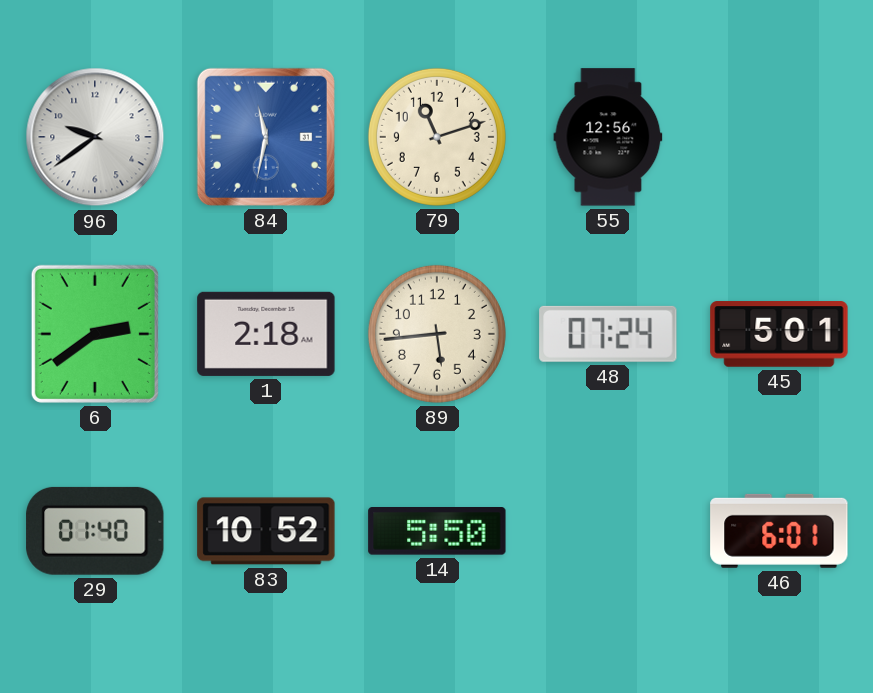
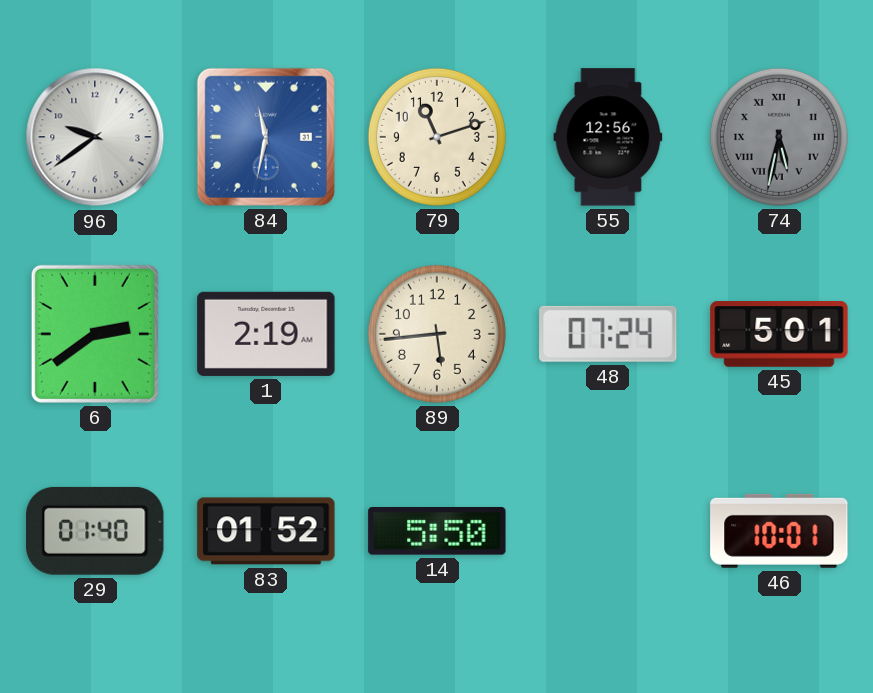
74: none -> 5:32
1: 2:18 -> 2:19
83: 10:52 -> 01:52
46: 6:01 -> 10:01
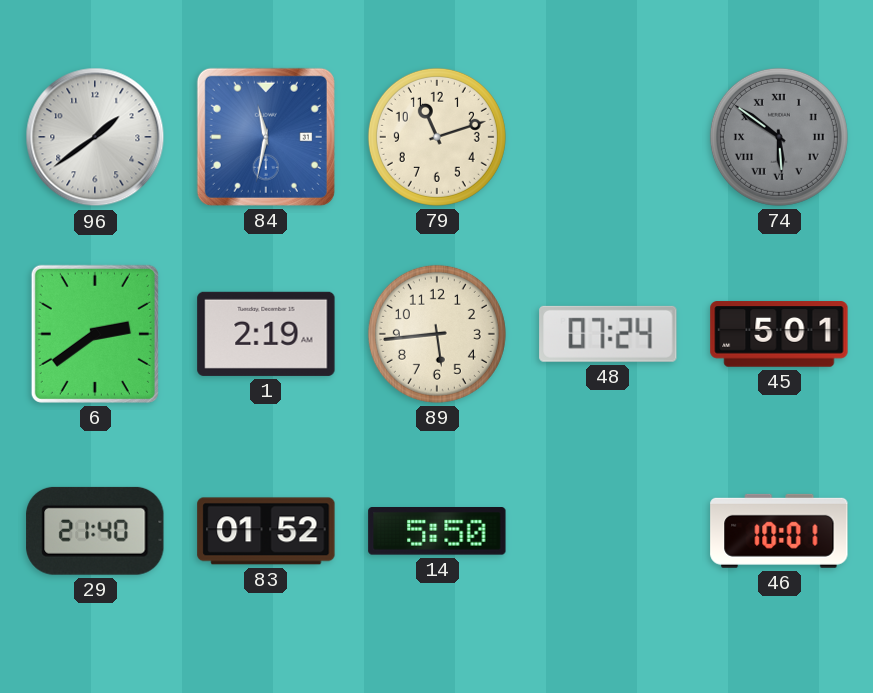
96: 9:39 -> 1:39
55: 12:56 -> none
74: 5:32 -> 5:51
29: 01:40 -> 21:40
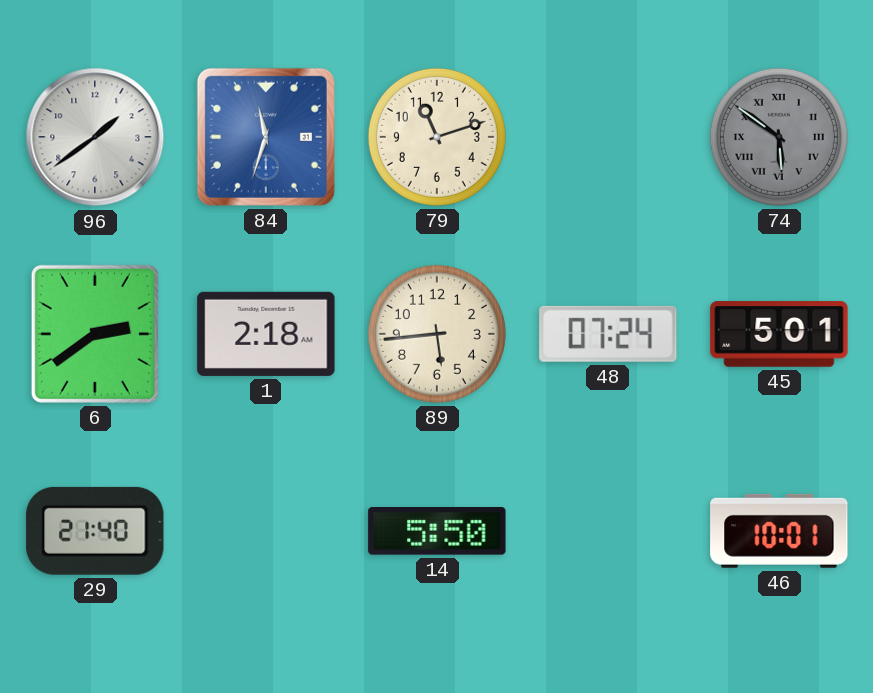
84: 11:32 -> 11:33
1: 2:19 -> 2:18
83: 01:52 -> none
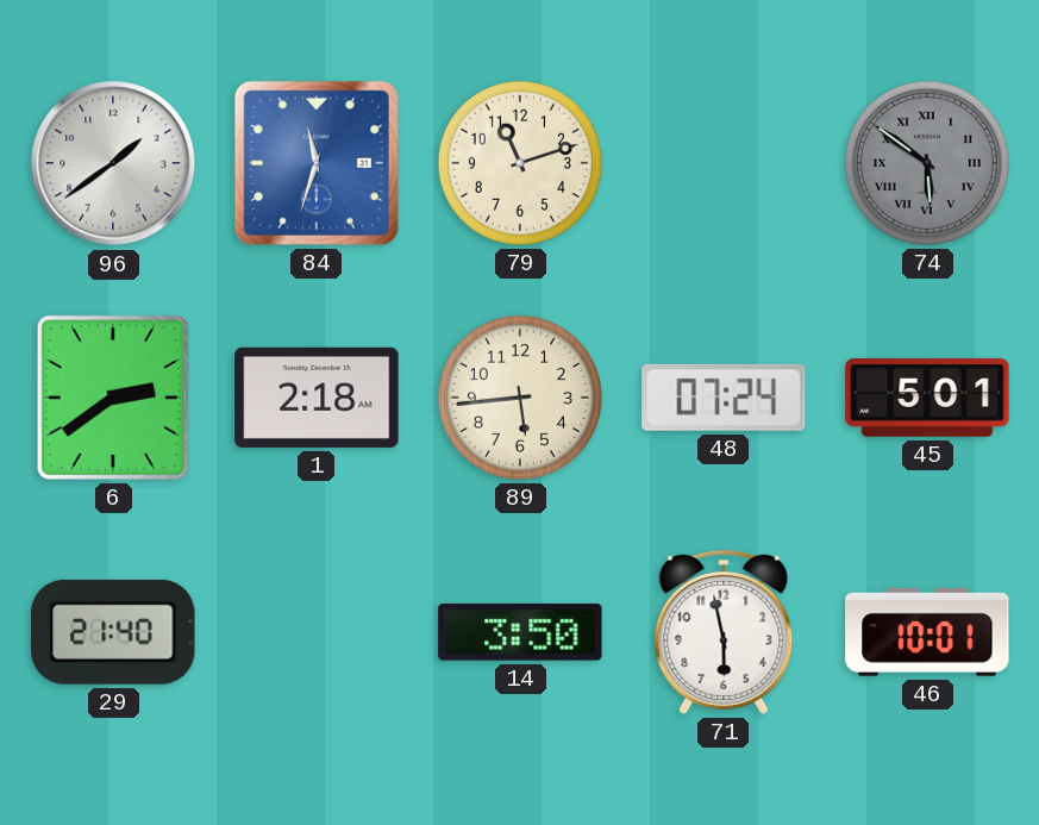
14: 5:50 -> 3:50
71: none -> 5:58
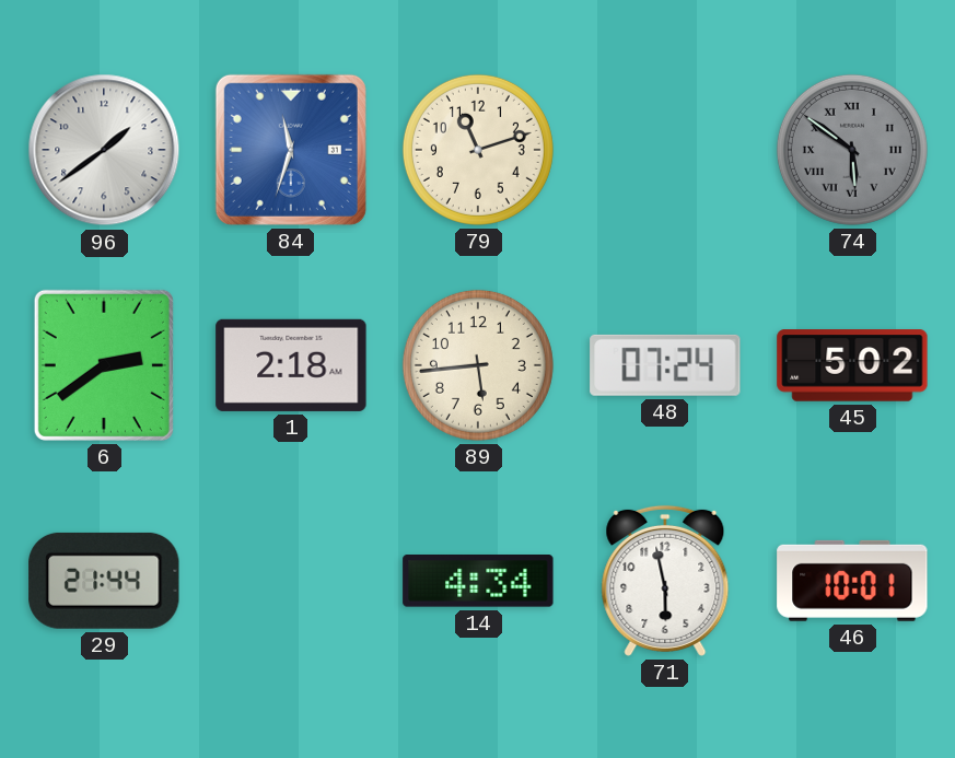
45: 5:01 -> 5:02
29: 21:40 -> 21:44
14: 3:50 -> 4:34
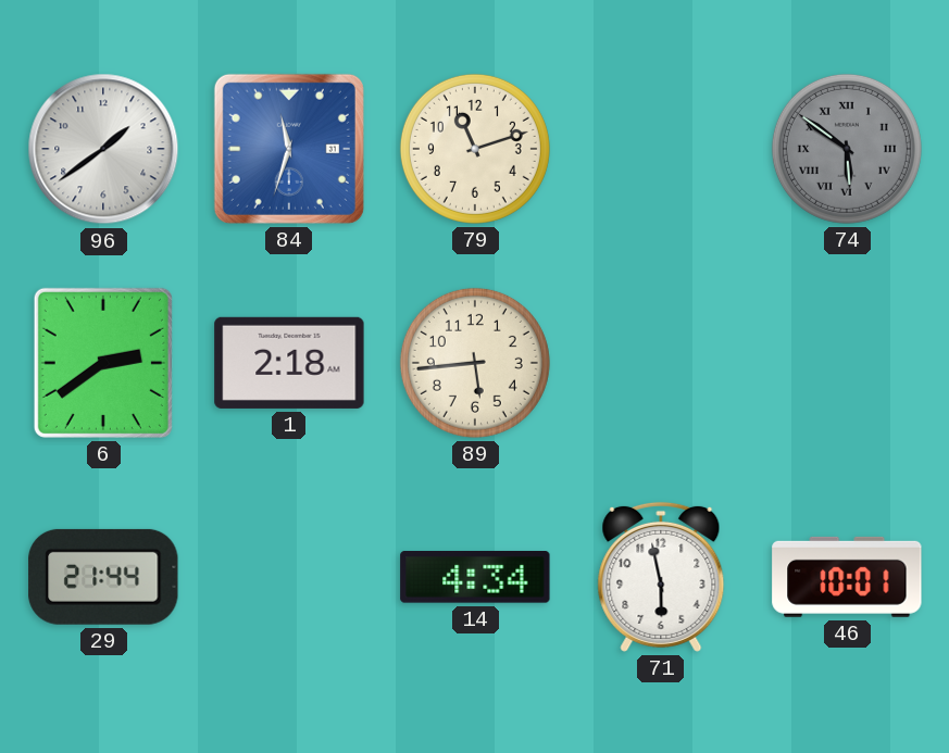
48: 07:24 -> none
45: 5:02 -> none
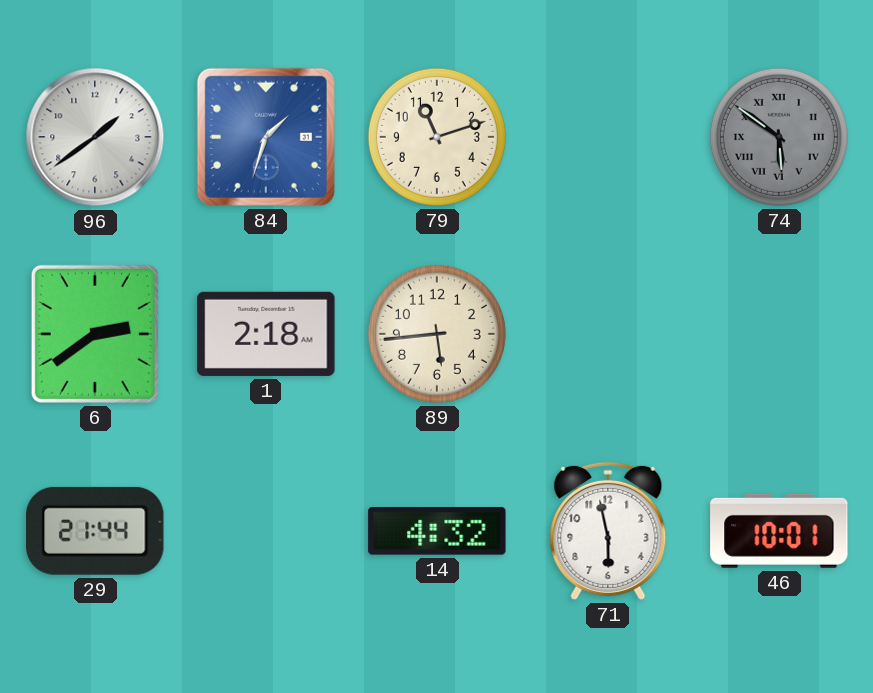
84: 11:33 -> 1:33
14: 4:34 -> 4:32
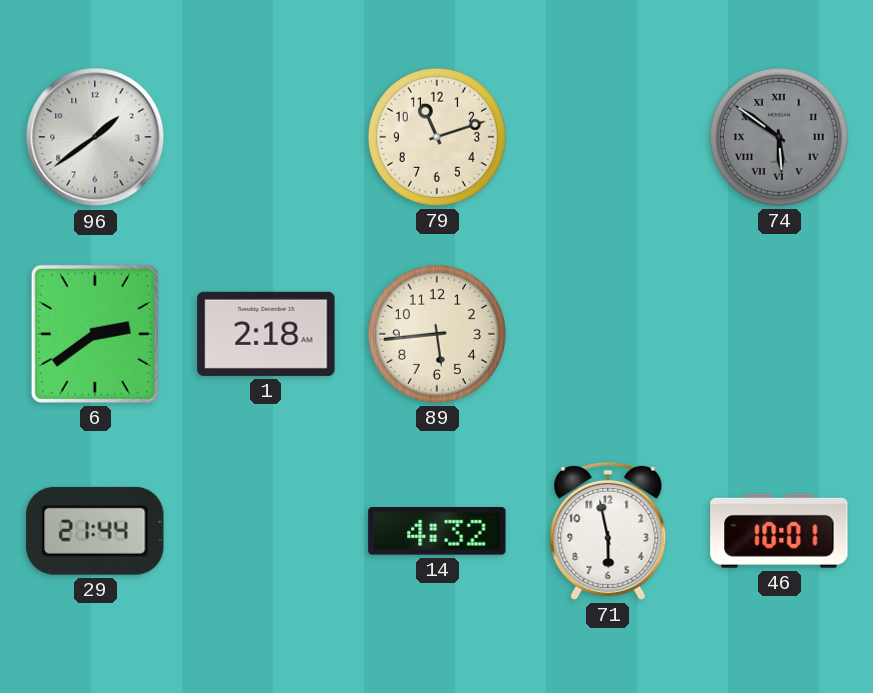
84: 1:33 -> none
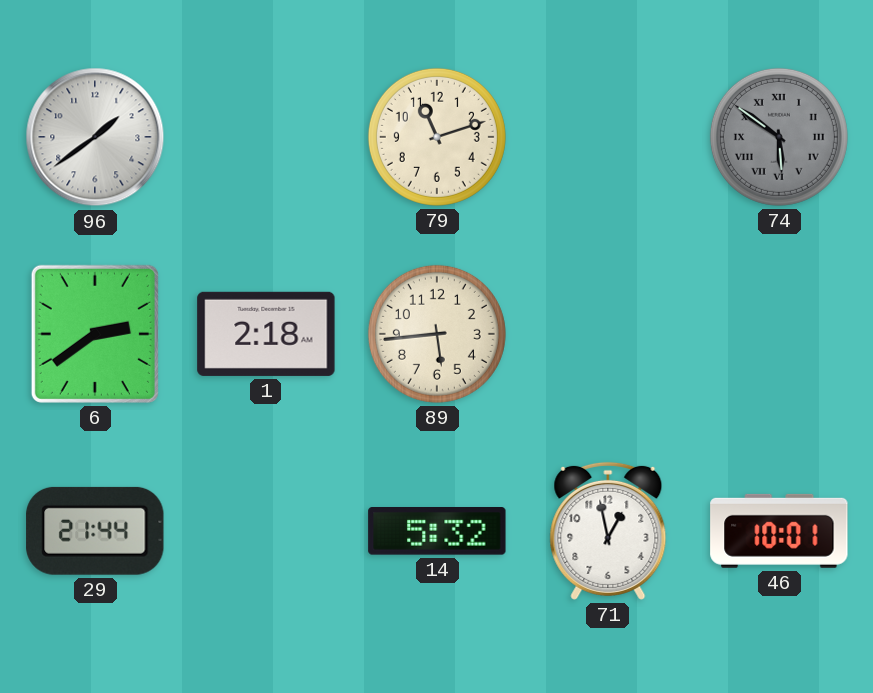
14: 4:32 -> 5:32
71: 5:58 -> 12:58
